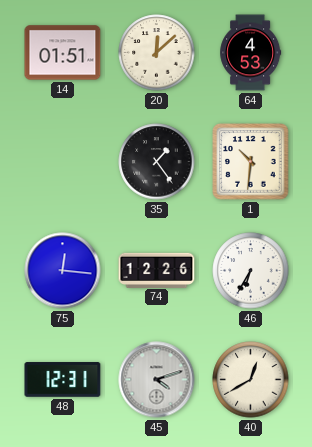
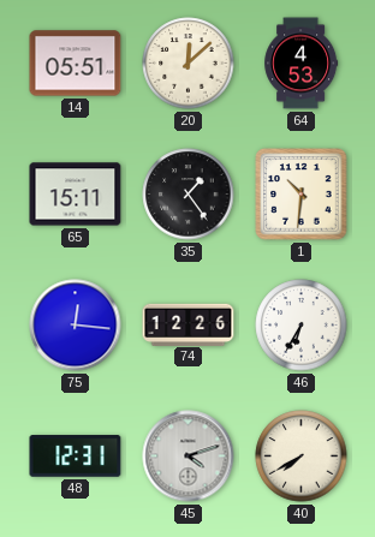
14: 01:51 -> 05:51
65: none -> 15:11
40: 12:40 -> 7:40
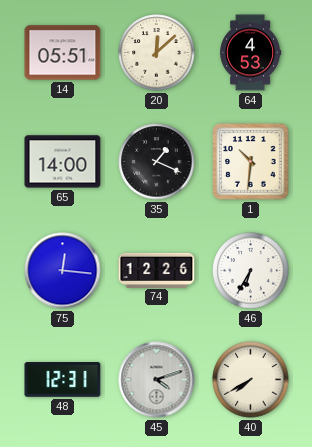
65: 15:11 -> 14:00
35: 1:24 -> 1:19
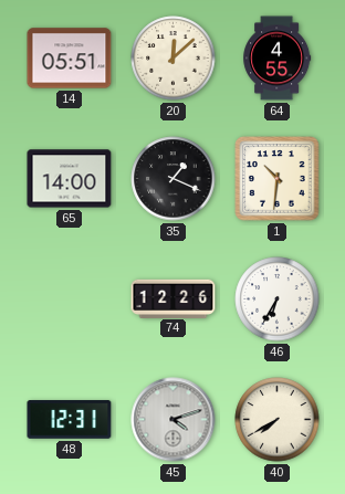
64: 4:53 -> 4:55
75: 12:16 -> none
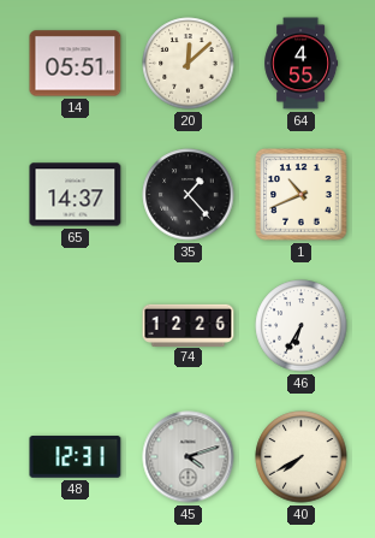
65: 14:00 -> 14:37
35: 1:19 -> 1:23
1: 10:31 -> 10:41
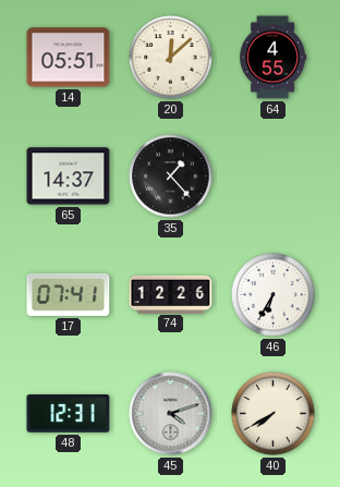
1: 10:41 -> none
17: none -> 07:41
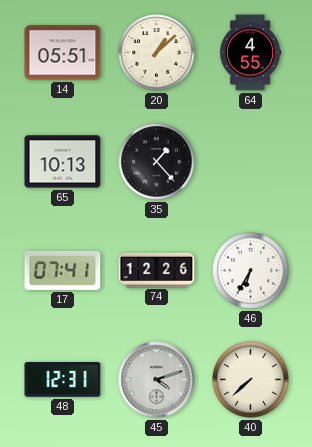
20: 12:08 -> 1:08
65: 14:37 -> 10:13
40: 7:40 -> 7:38
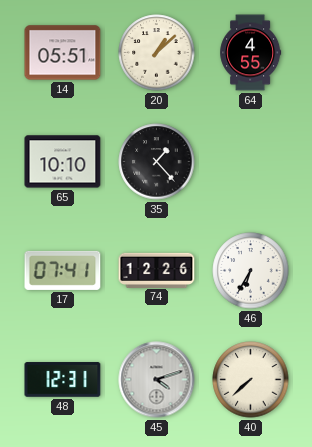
65: 10:13 -> 10:10
